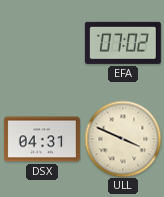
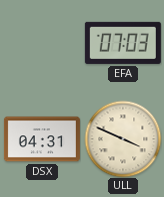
EFA: 07:02 -> 07:03
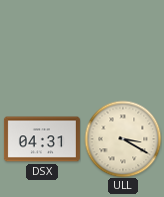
EFA: 07:03 -> none
ULL: 3:49 -> 3:20
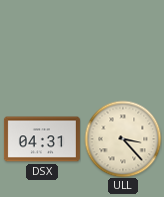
ULL: 3:20 -> 3:23
